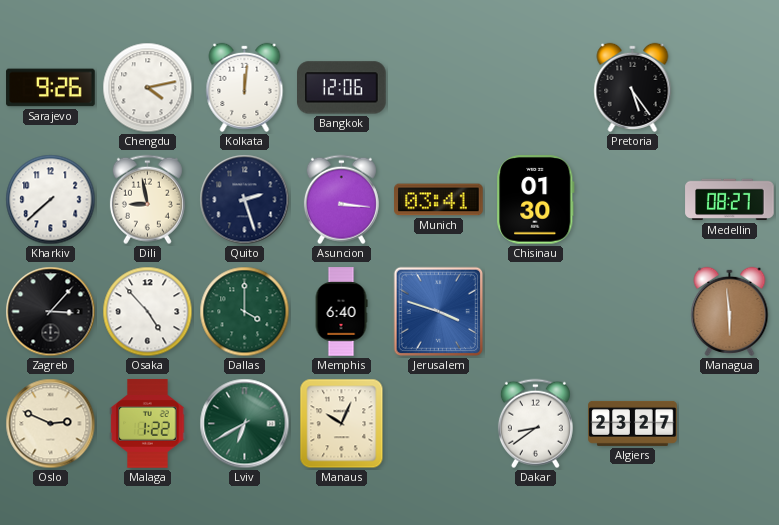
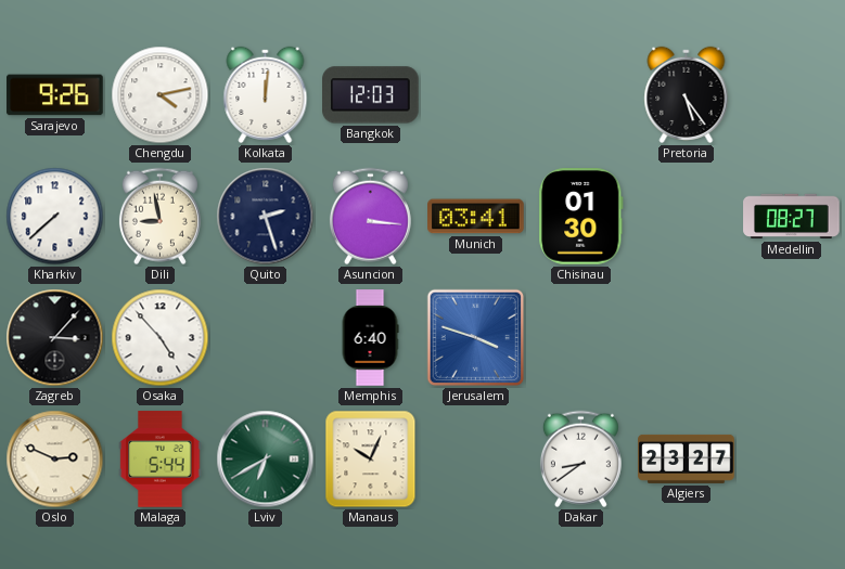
Bangkok: 12:06 -> 12:03
Dallas: 4:00 -> none
Managua: 5:59 -> none
Malaga: 1:22 -> 5:44
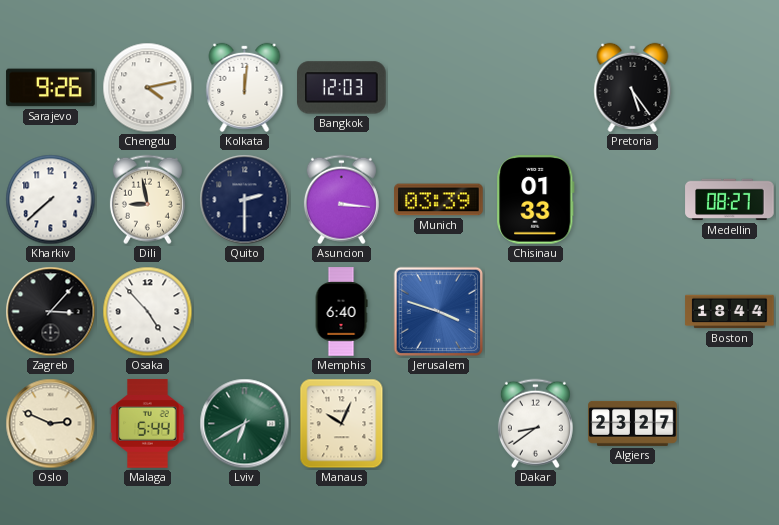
Quito: 2:27 -> 2:30
Munich: 03:41 -> 03:39
Chisinau: 01:30 -> 01:33
Boston: none -> 18:44
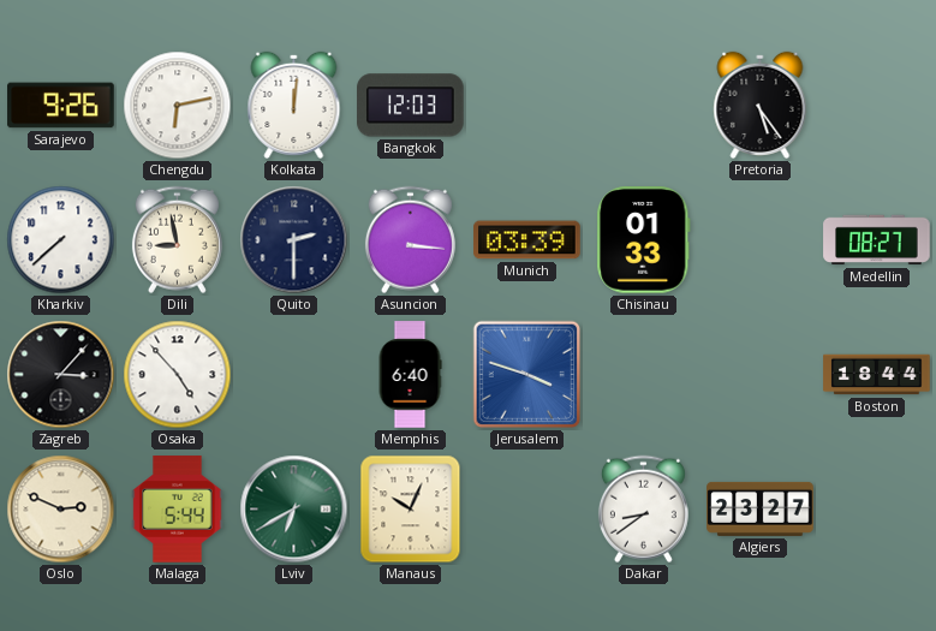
Chengdu: 4:13 -> 6:13
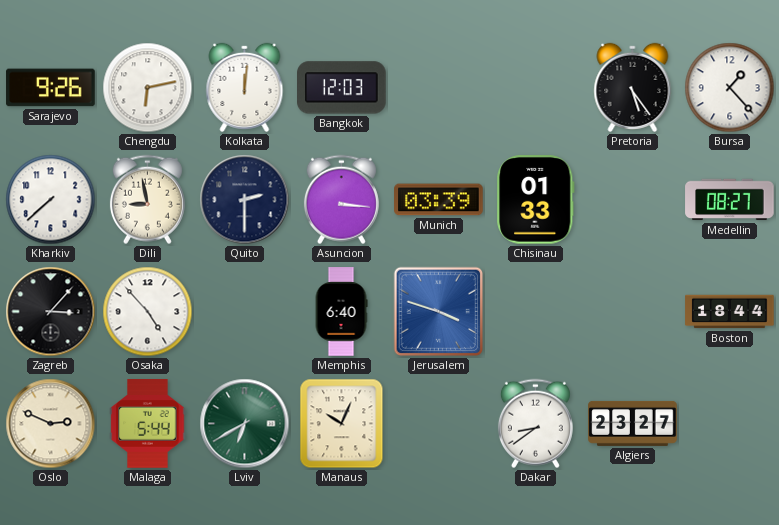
Bursa: none -> 1:23
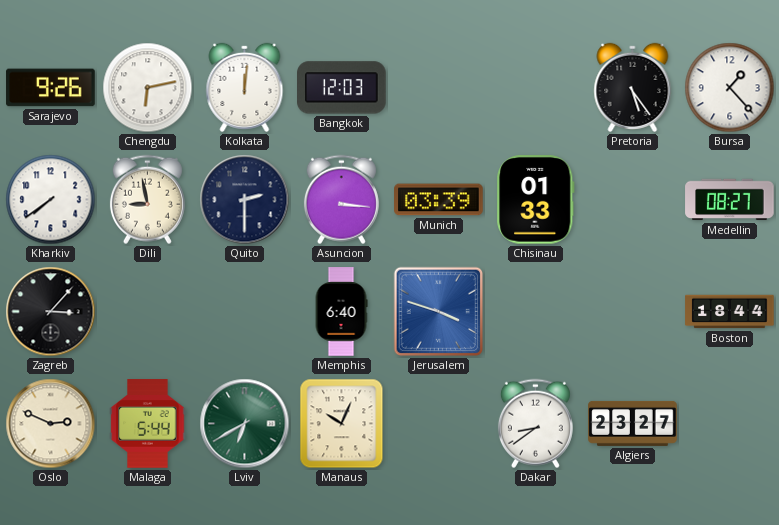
Kharkiv: 7:38 -> 7:39
Osaka: 4:53 -> none
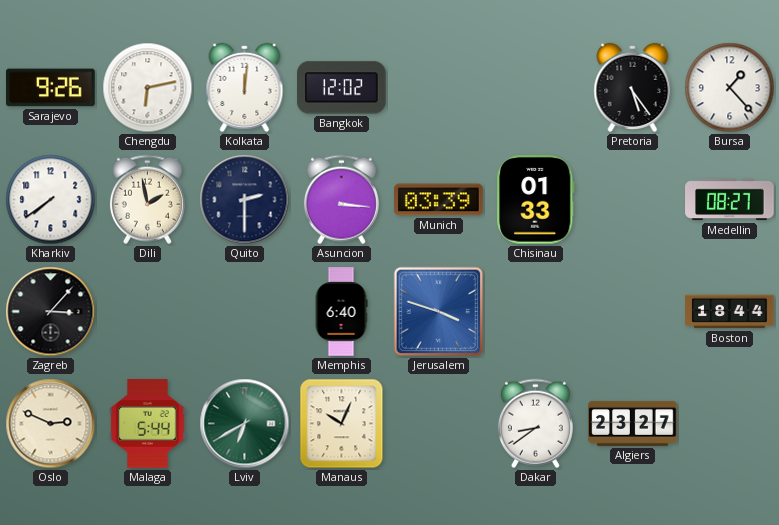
Bangkok: 12:03 -> 12:02
Dili: 8:58 -> 1:58
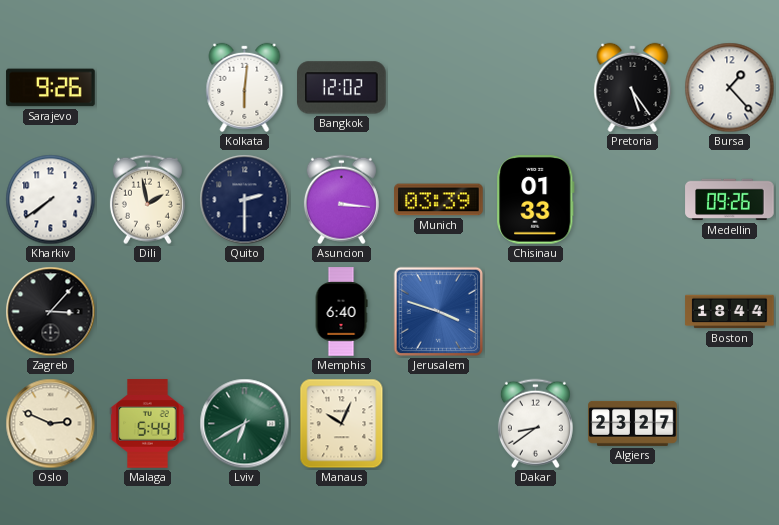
Chengdu: 6:13 -> none
Kolkata: 12:01 -> 6:01
Medellin: 08:27 -> 09:26
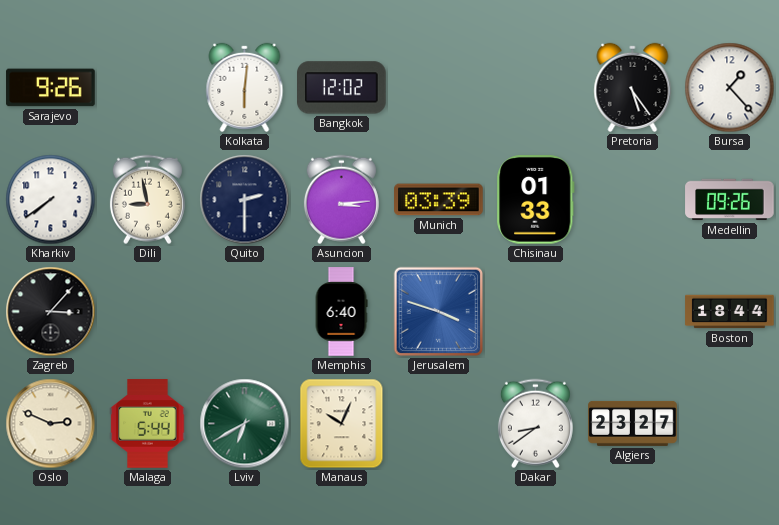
Dili: 1:58 -> 8:58
Asuncion: 3:16 -> 3:14
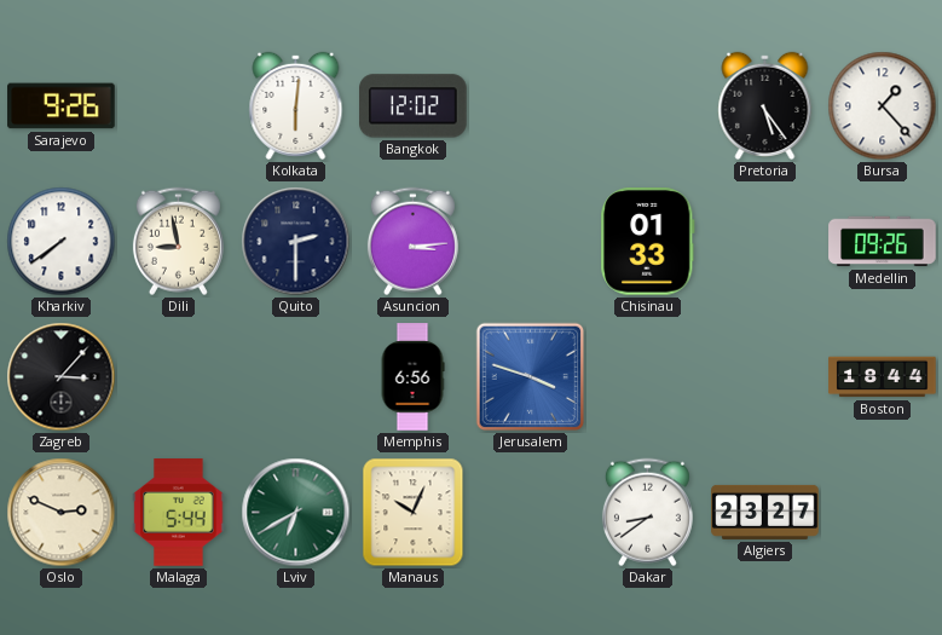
Munich: 03:39 -> none
Memphis: 6:40 -> 6:56
